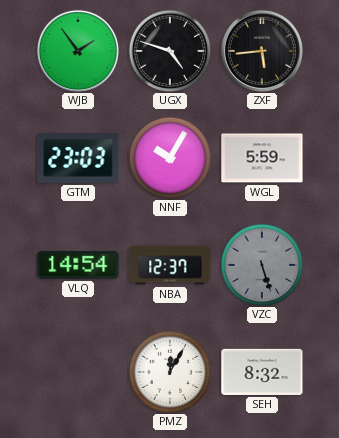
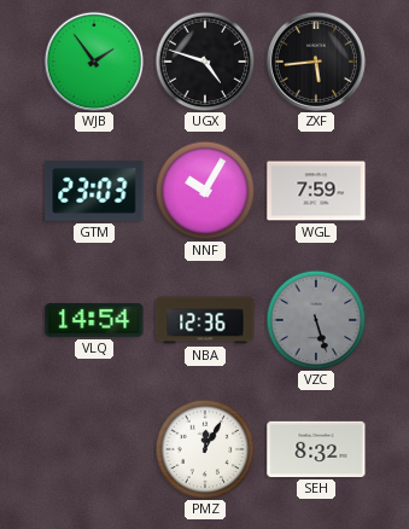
WGL: 5:59 -> 7:59
NBA: 12:37 -> 12:36
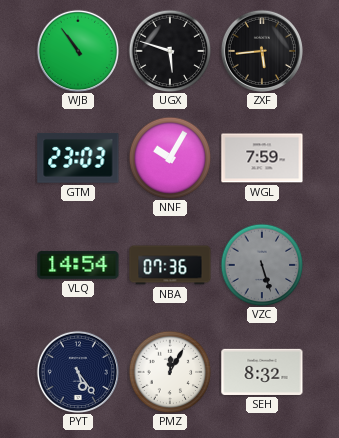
WJB: 1:54 -> 10:54
UGX: 4:48 -> 5:48
NBA: 12:36 -> 07:36
PYT: none -> 5:24
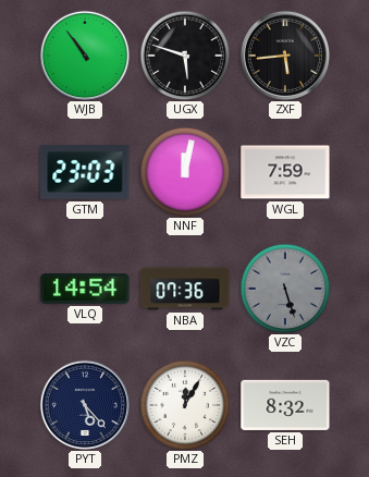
NNF: 10:05 -> 12:02
PYT: 5:24 -> 5:23
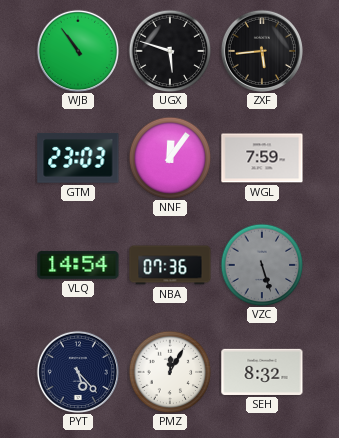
NNF: 12:02 -> 12:06
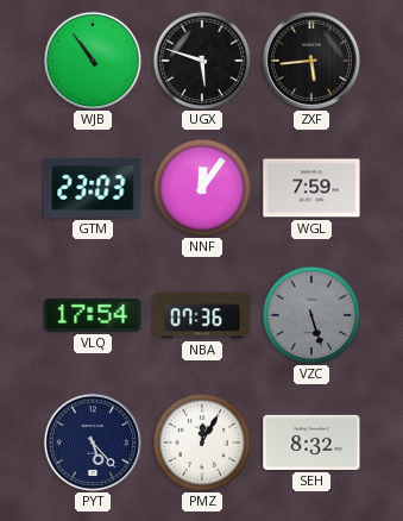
VLQ: 14:54 -> 17:54
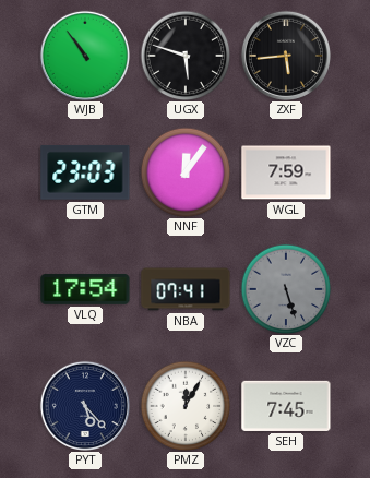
NBA: 07:36 -> 07:41
SEH: 8:32 -> 7:45
